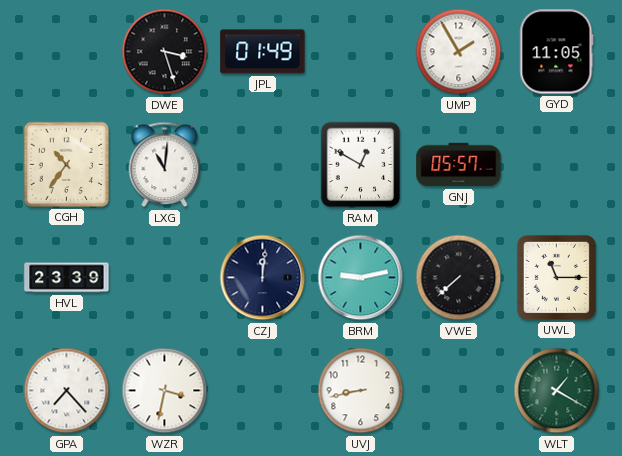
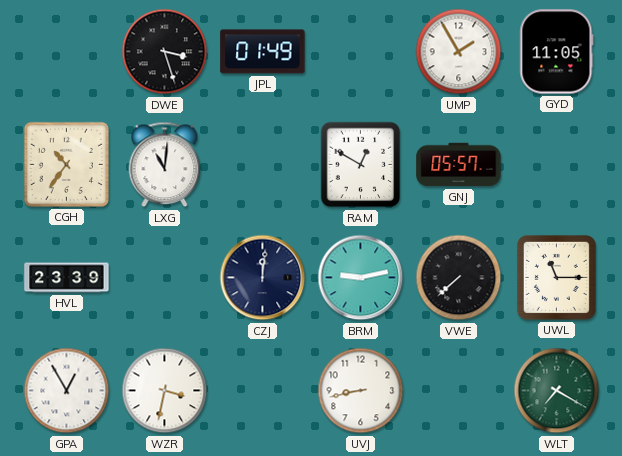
GPA: 7:23 -> 12:55
WLT: 1:20 -> 7:20
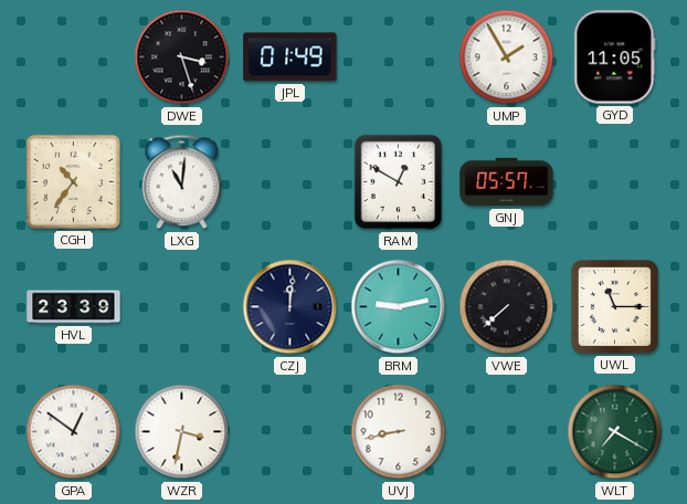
GPA: 12:55 -> 12:51
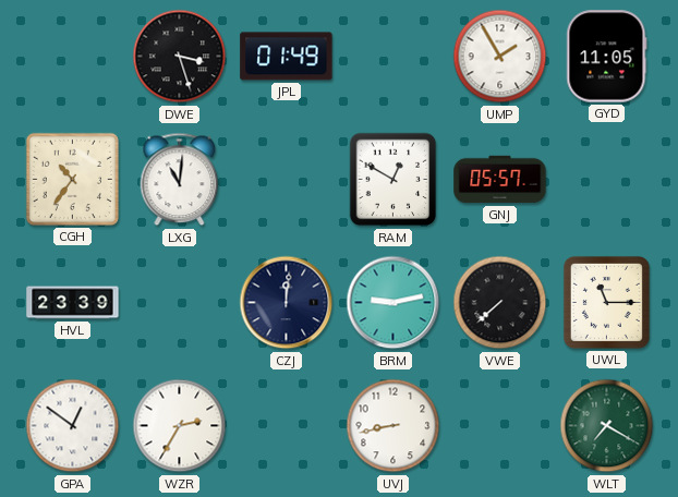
WZR: 3:32 -> 2:35
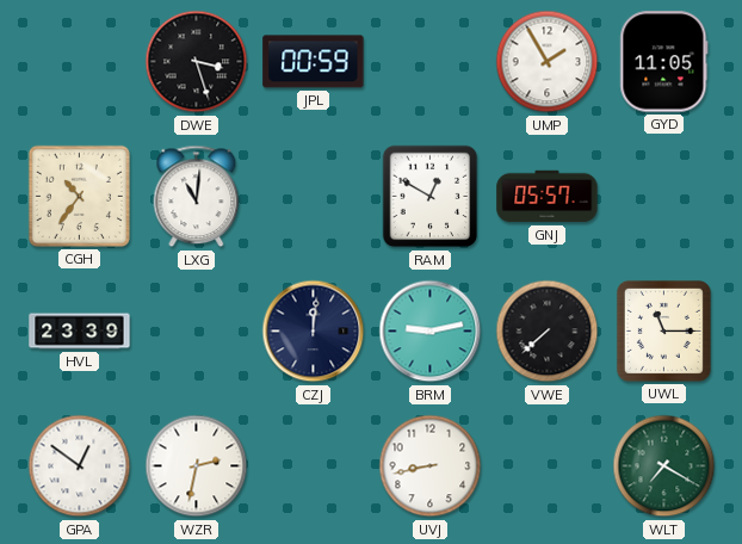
JPL: 01:49 -> 00:59
WZR: 2:35 -> 2:32
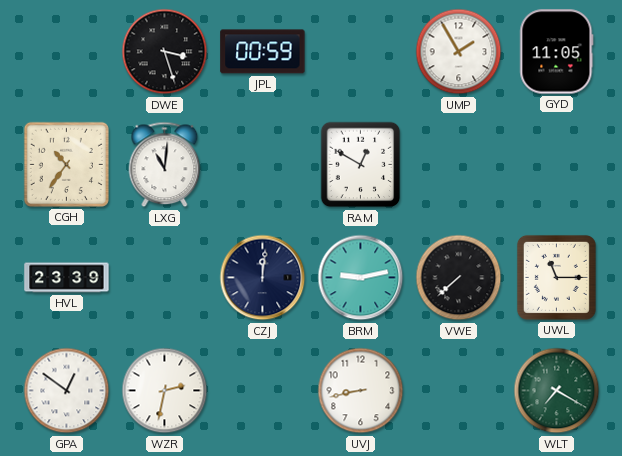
GNJ: 05:57 -> none
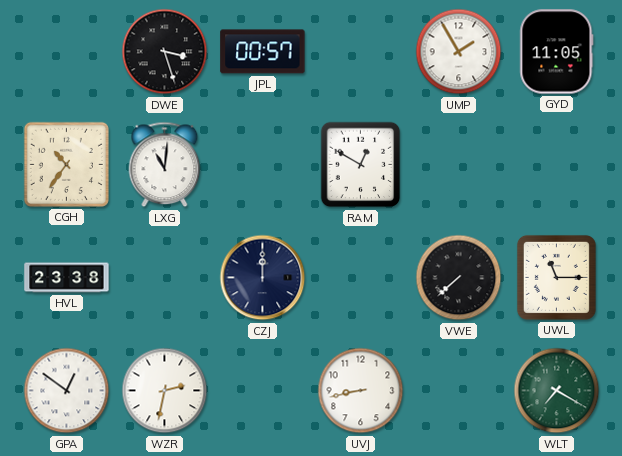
JPL: 00:59 -> 00:57
HVL: 23:39 -> 23:38
CZJ: 12:01 -> 12:00
BRM: 9:13 -> none
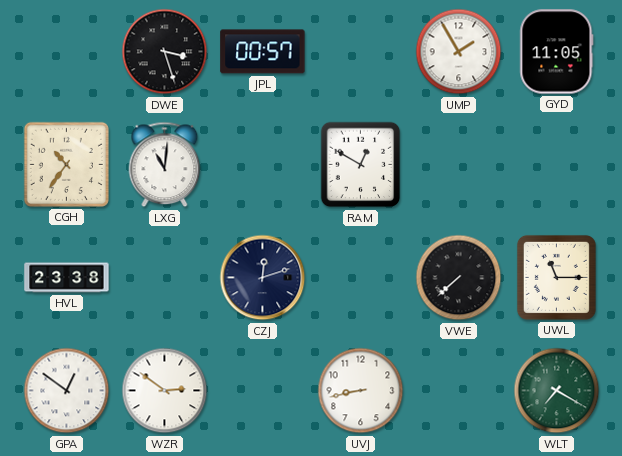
CZJ: 12:00 -> 12:12
WZR: 2:32 -> 2:51
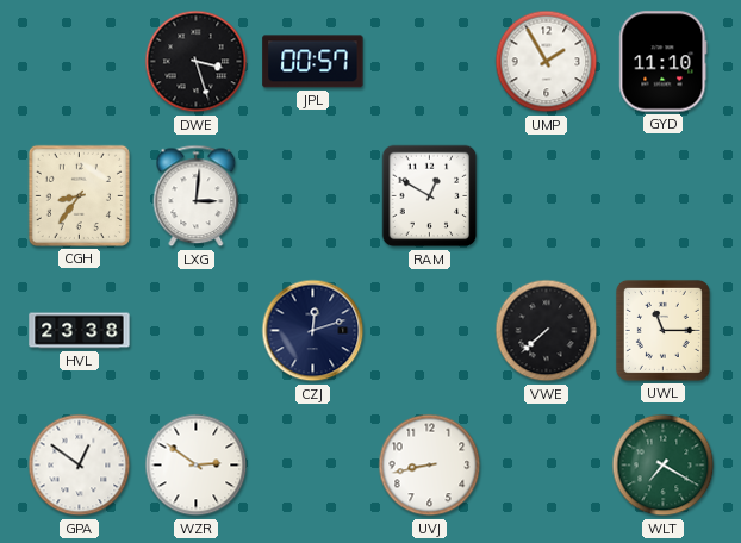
GYD: 11:05 -> 11:10
CGH: 10:36 -> 8:36
LXG: 11:01 -> 3:01
